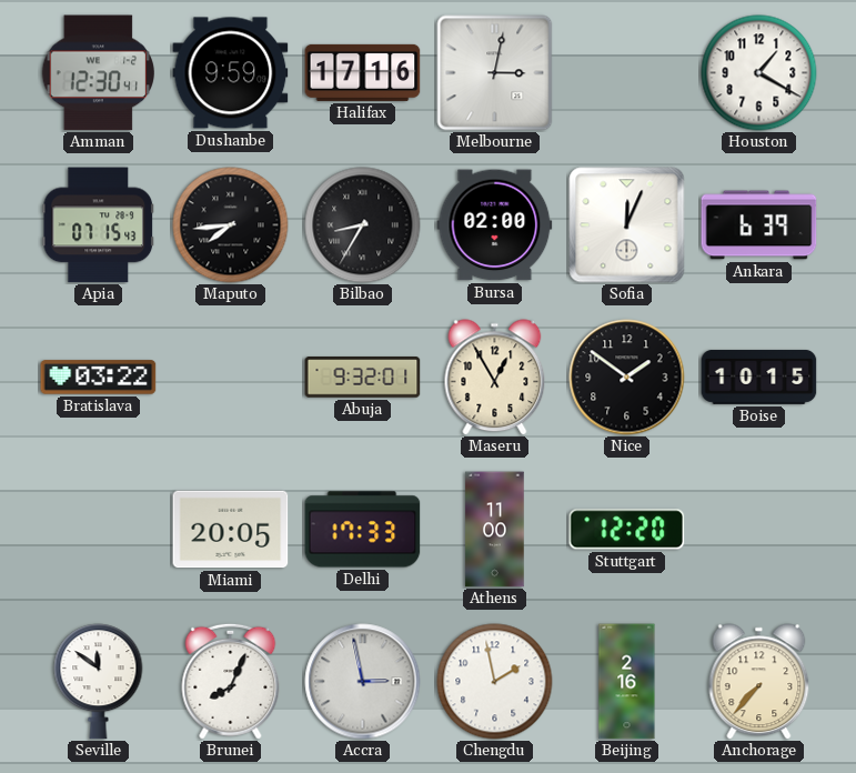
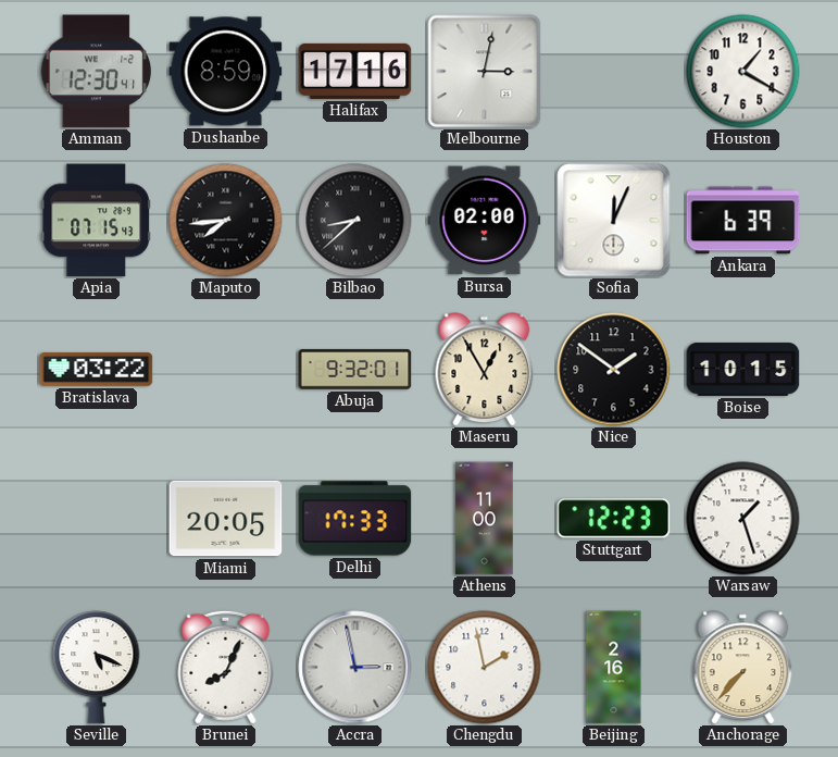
Dushanbe: 9:59 -> 8:59
Bilbao: 8:35 -> 8:38
Stuttgart: 12:20 -> 12:23
Warsaw: none -> 1:27
Seville: 11:51 -> 5:19
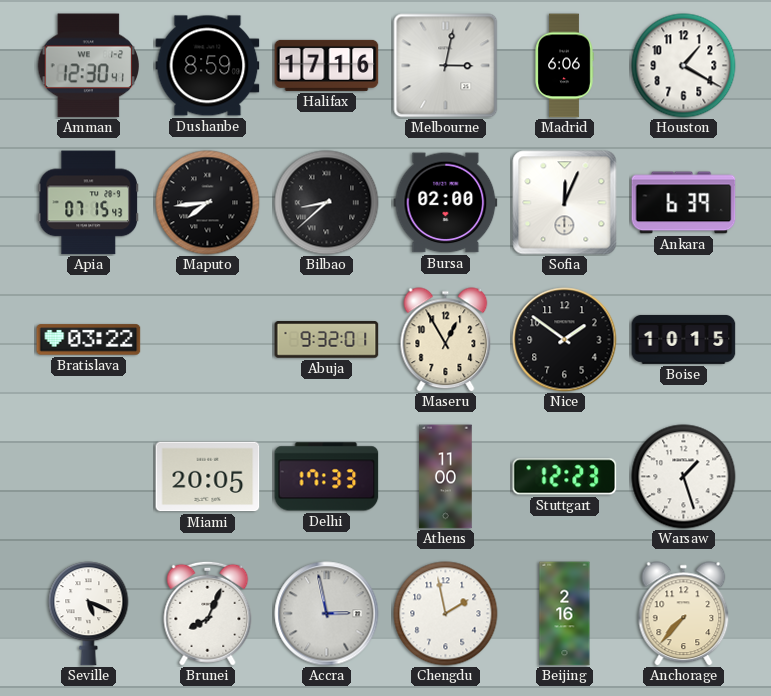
Madrid: none -> 6:06
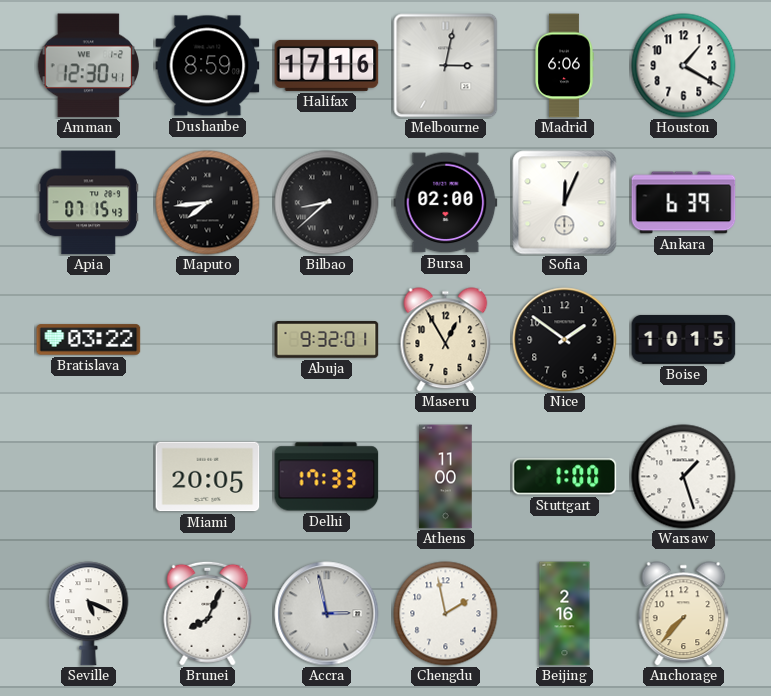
Stuttgart: 12:23 -> 1:00
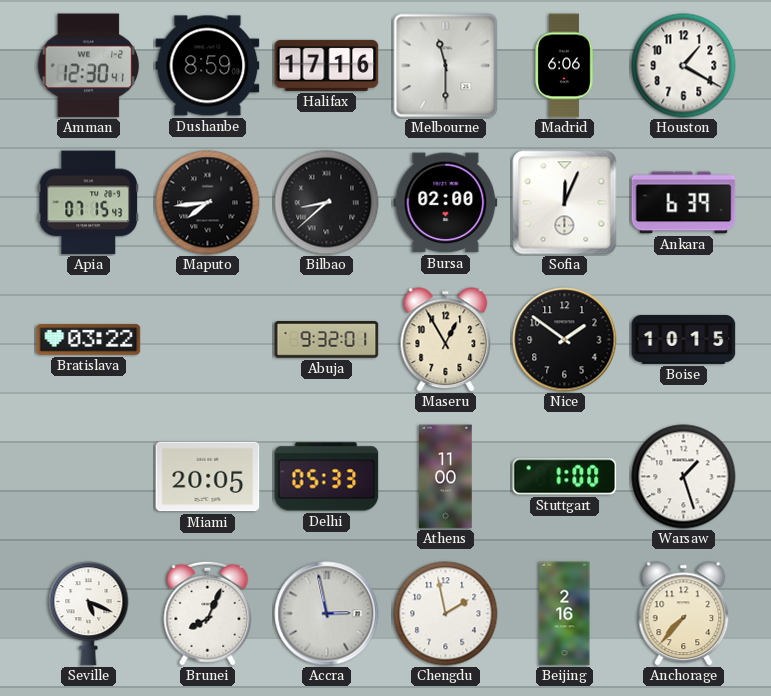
Melbourne: 3:02 -> 11:30
Delhi: 17:33 -> 05:33
